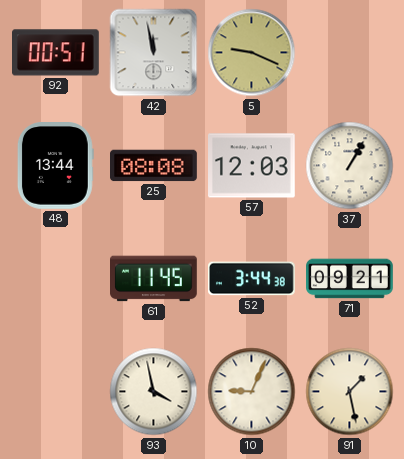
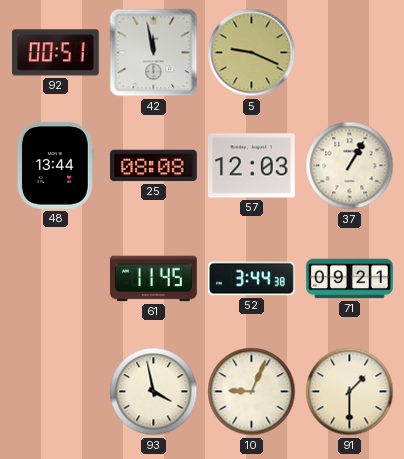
91: 1:28 -> 1:30
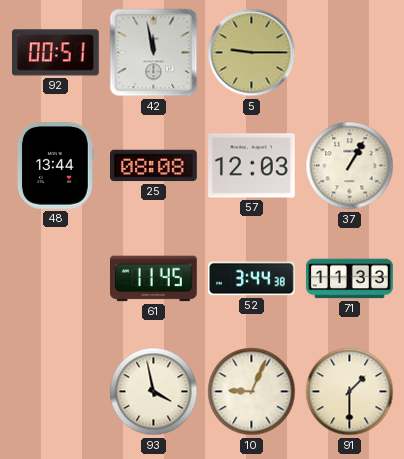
5: 9:19 -> 9:15
71: 09:21 -> 11:33
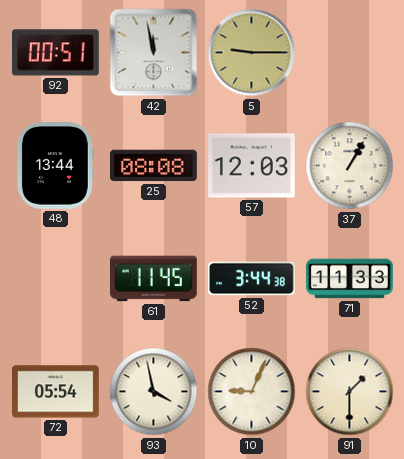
72: none -> 05:54
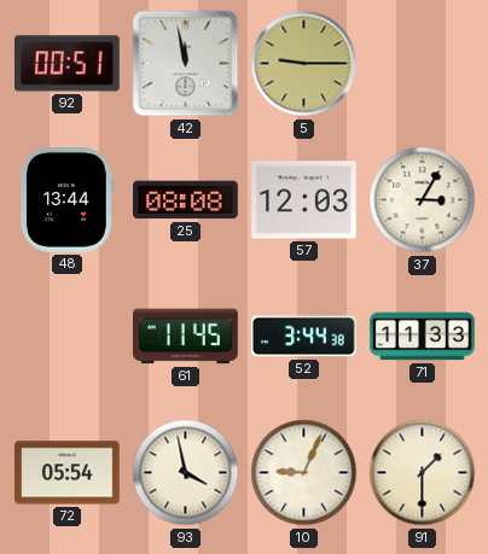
37: 1:05 -> 3:05
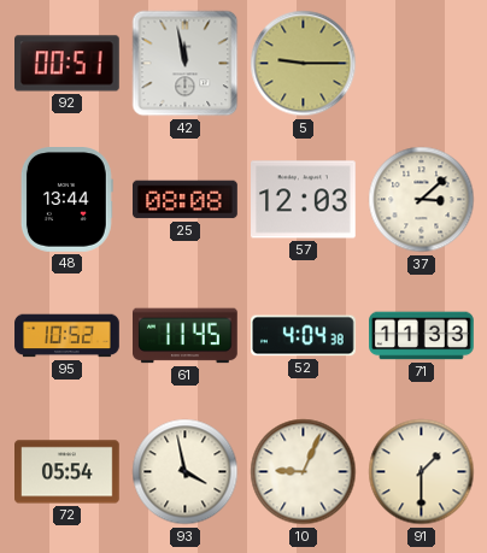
37: 3:05 -> 3:08
95: none -> 10:52
52: 3:44 -> 4:04
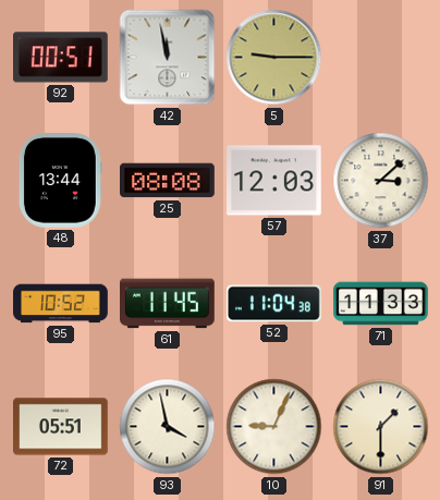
52: 4:04 -> 11:04
72: 05:54 -> 05:51
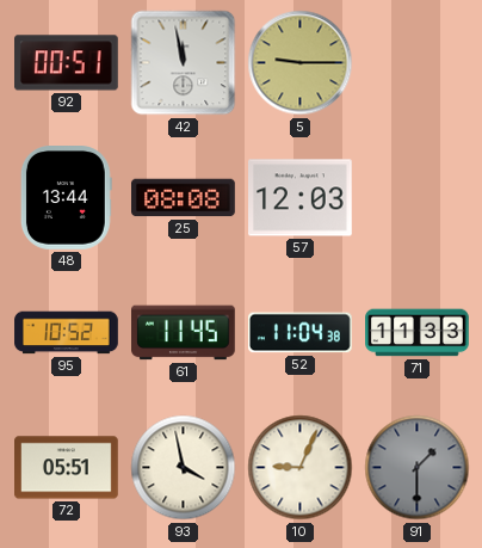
37: 3:08 -> none
91 dial: cream -> grey
